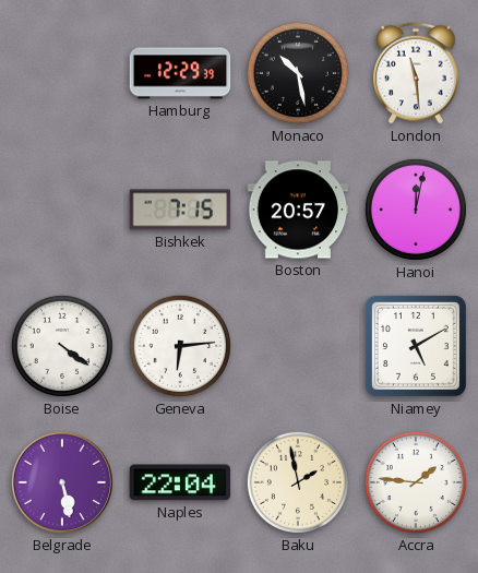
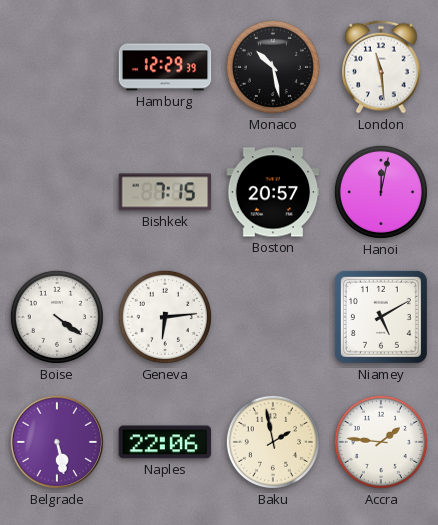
Naples: 22:04 -> 22:06
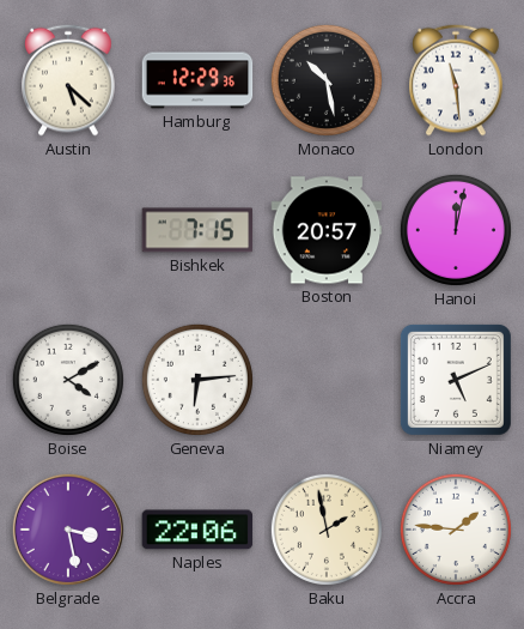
Austin: none -> 5:22
Hamburg: 12:29:39 -> 12:29:36
Boise: 4:21 -> 4:10
Niamey: 5:10 -> 5:11
Belgrade: 5:28 -> 3:28
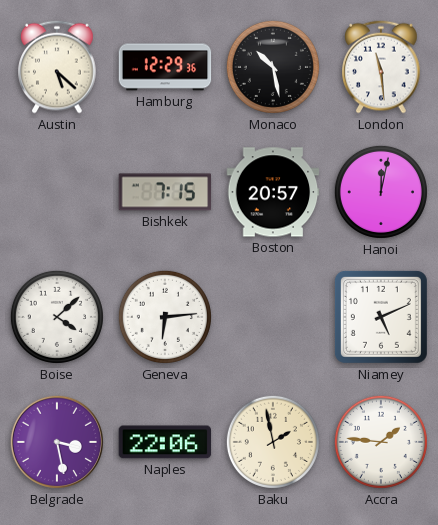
Boise: 4:10 -> 4:08
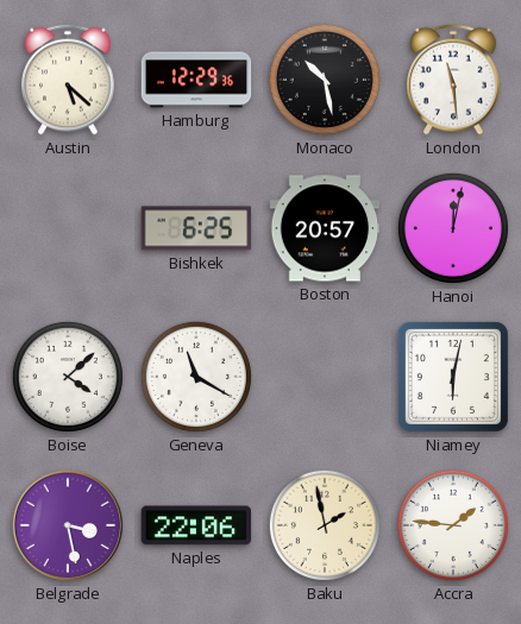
Bishkek: 7:15 -> 6:25
Geneva: 6:14 -> 11:20
Niamey: 5:11 -> 6:02
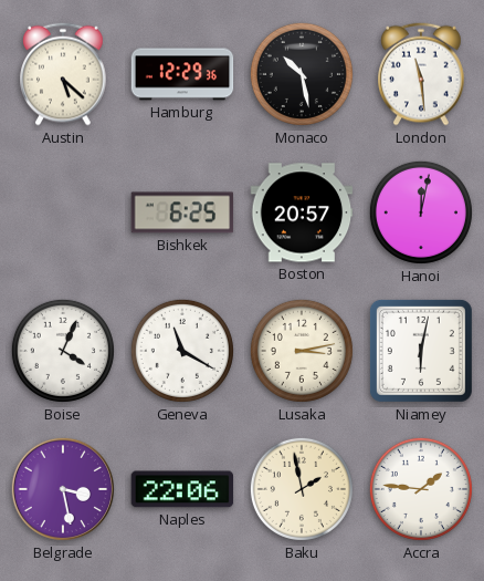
Boise: 4:08 -> 4:04
Lusaka: none -> 3:13
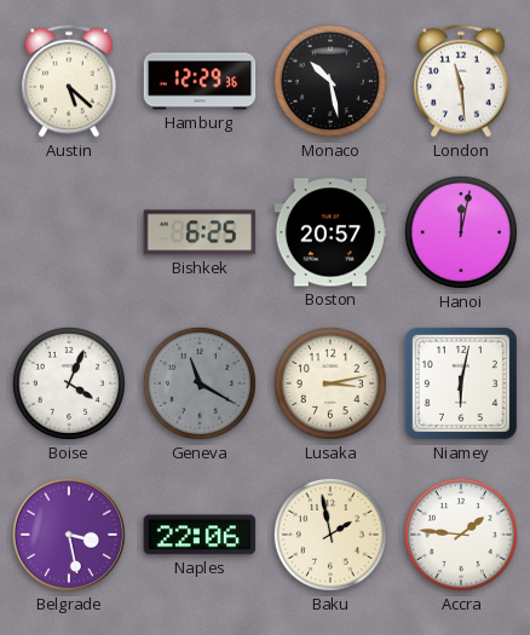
Geneva dial: white -> grey
